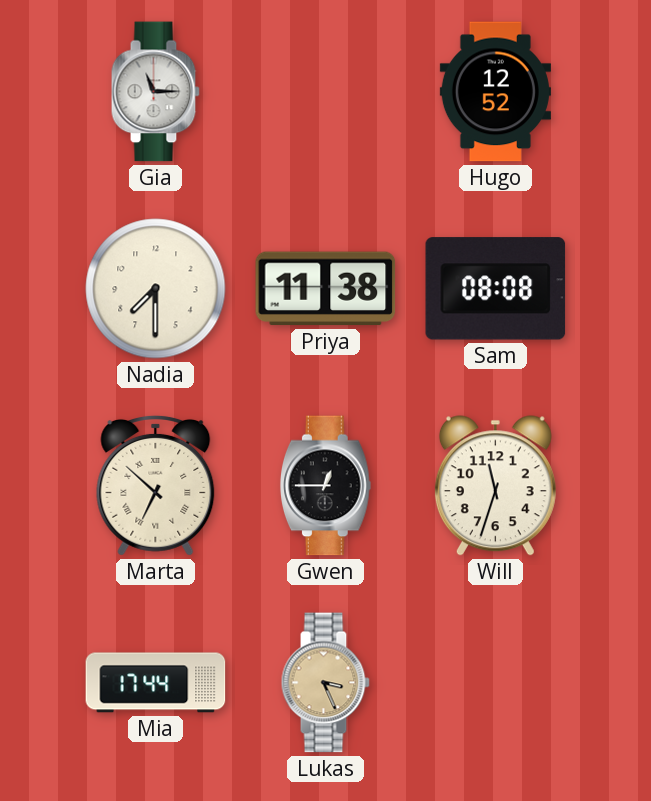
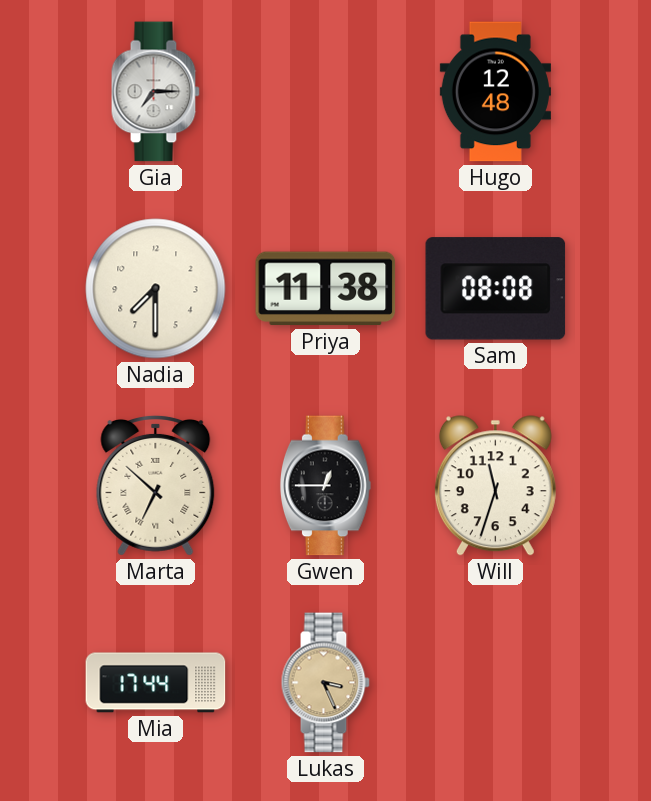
Gia: 11:15 -> 7:15
Hugo: 12:52 -> 12:48
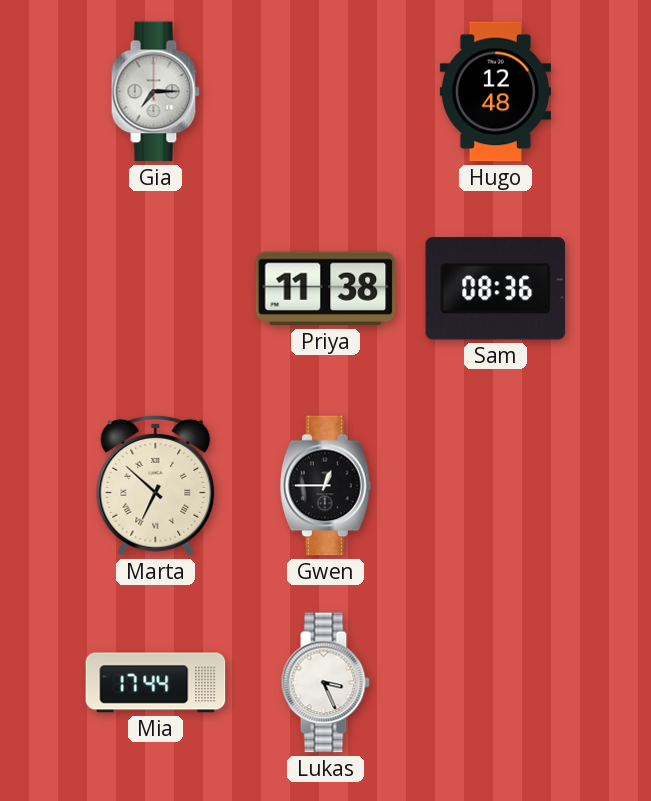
Nadia: 7:30 -> none
Sam: 08:08 -> 08:36
Will: 11:33 -> none
Lukas dial: champagne -> white
